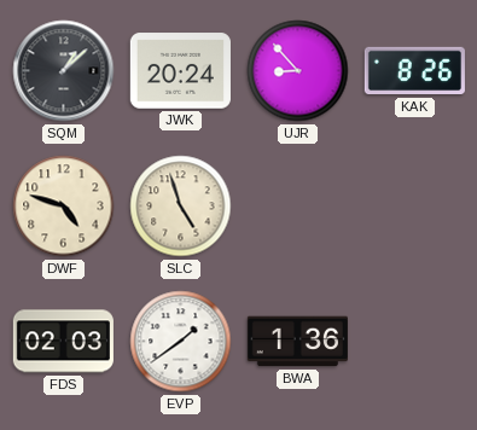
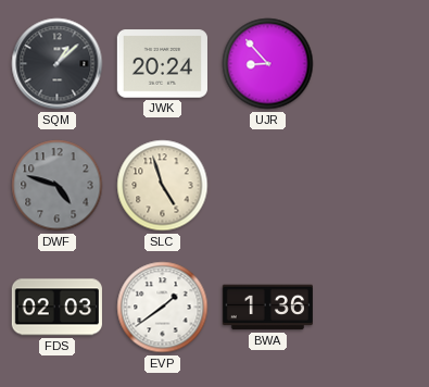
KAK: 8:26 -> none
DWF dial: cream -> grey
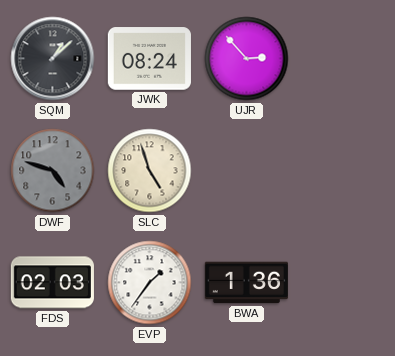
JWK: 20:24 -> 08:24
UJR: 8:53 -> 2:53
EVP: 1:39 -> 1:36
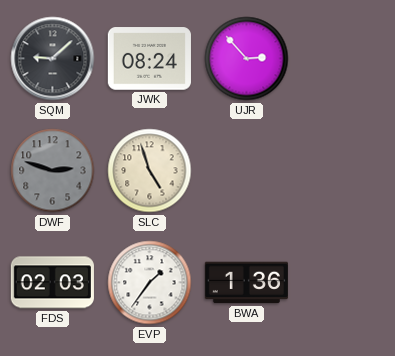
SQM: 1:08 -> 9:08
DWF: 4:48 -> 2:48
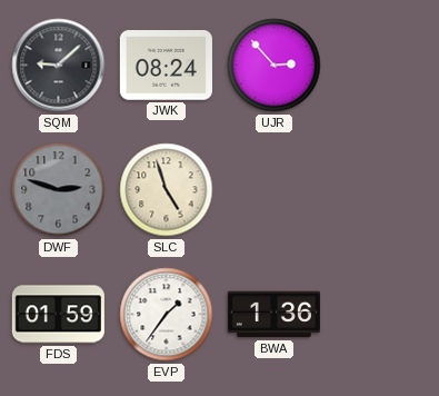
FDS: 02:03 -> 01:59
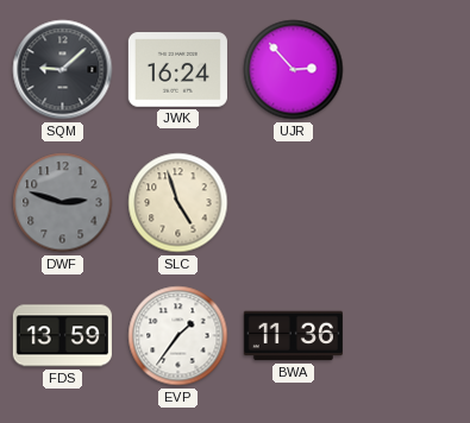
JWK: 08:24 -> 16:24
FDS: 01:59 -> 13:59
BWA: 1:36 -> 11:36
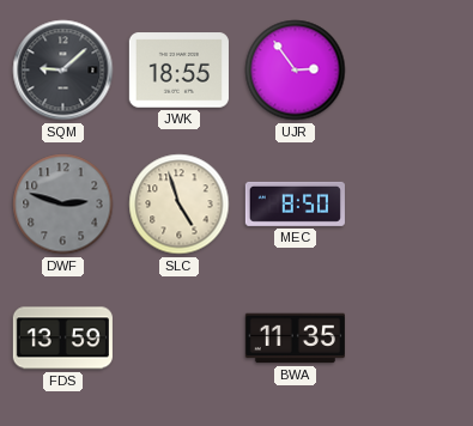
JWK: 16:24 -> 18:55
UJR: 2:53 -> 2:54
MEC: none -> 8:50
EVP: 1:36 -> none
BWA: 11:36 -> 11:35
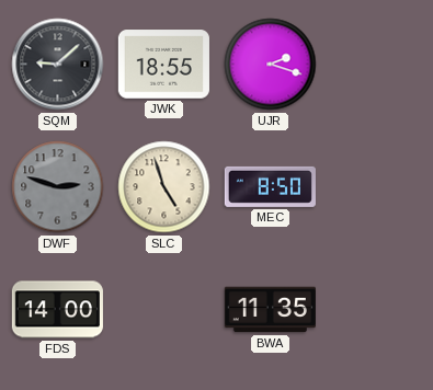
UJR: 2:54 -> 2:18
FDS: 13:59 -> 14:00
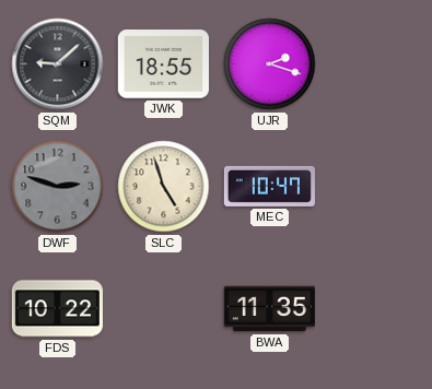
MEC: 8:50 -> 10:47
FDS: 14:00 -> 10:22
